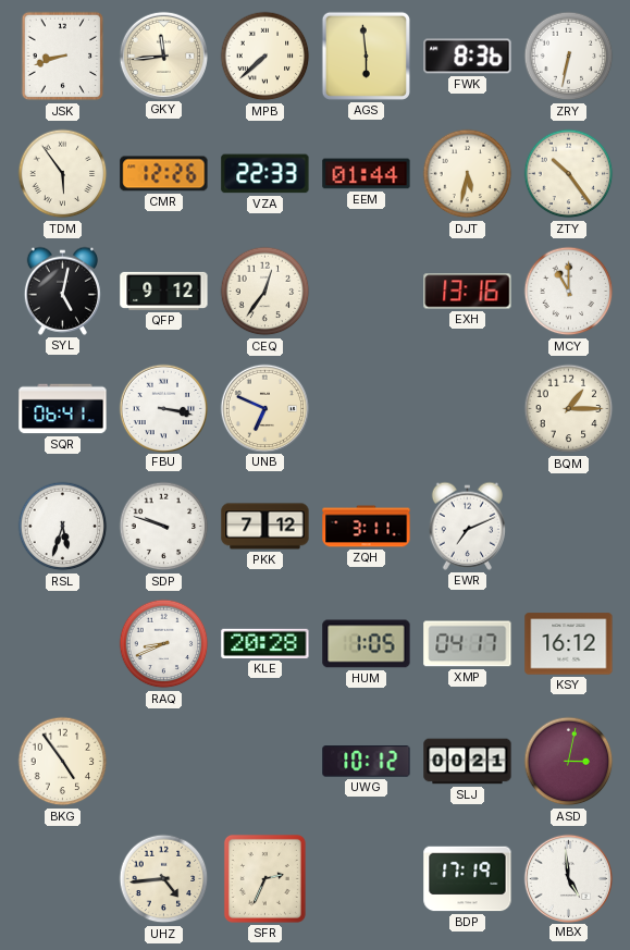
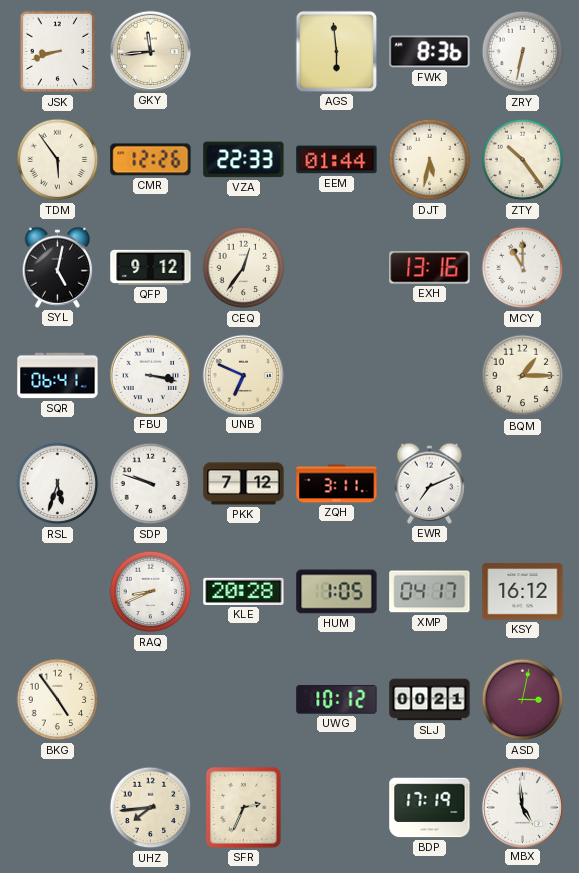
MPB: 7:38 -> none
UHZ: 4:44 -> 7:44
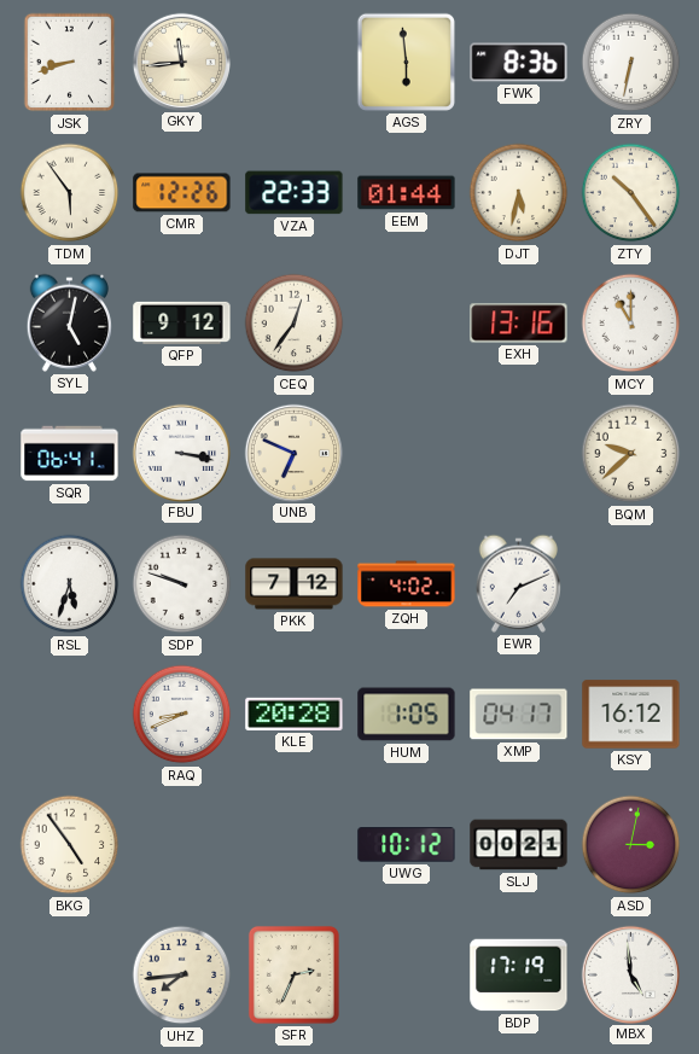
BQM: 1:15 -> 9:38
ZQH: 3:11 -> 4:02
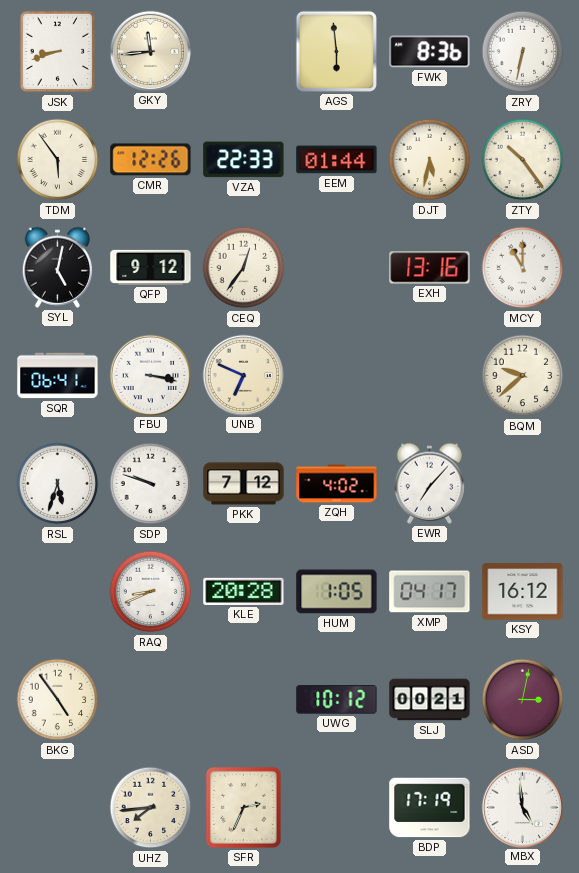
EWR: 7:11 -> 7:07
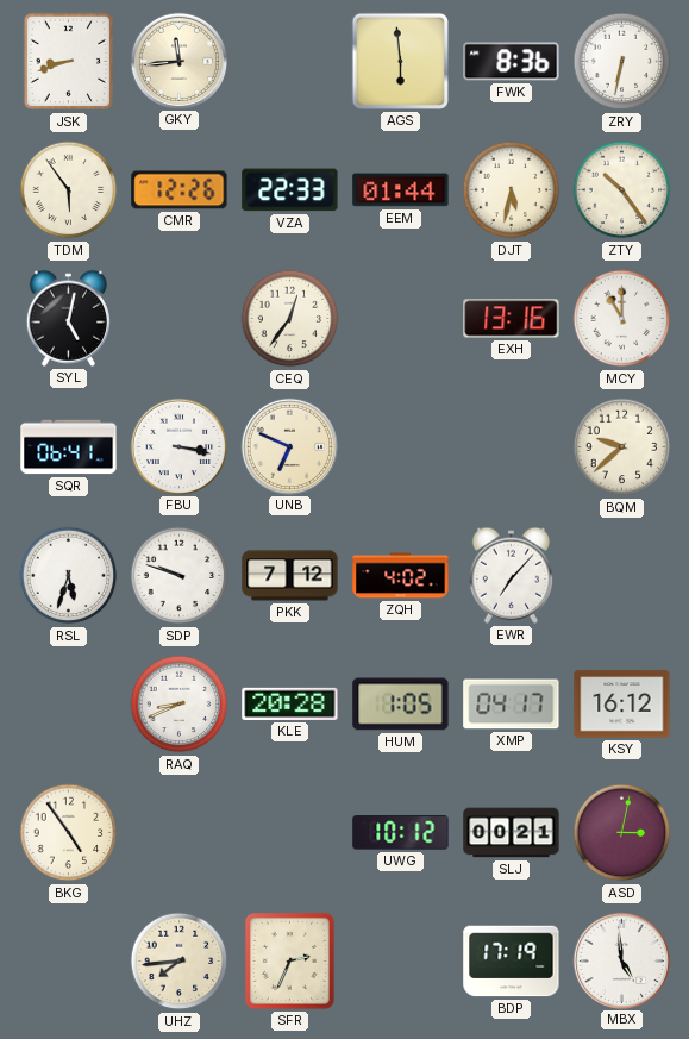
QFP: 9:12 -> none
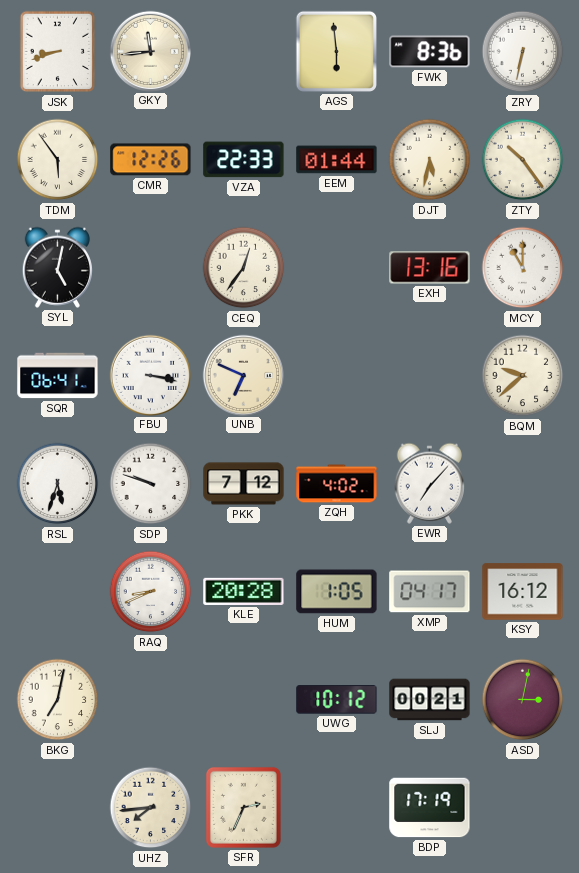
BKG: 4:54 -> 7:02
MBX: 4:59 -> none
